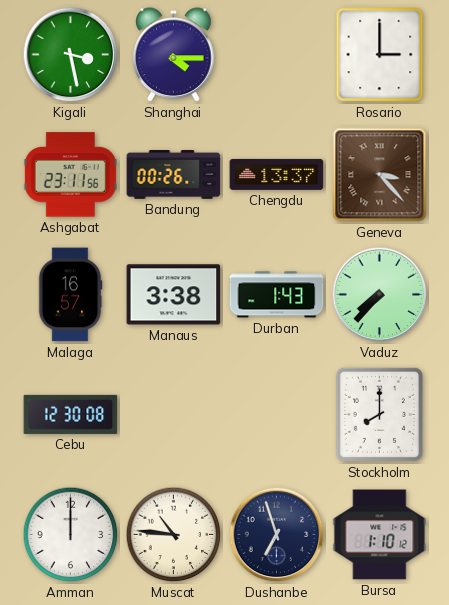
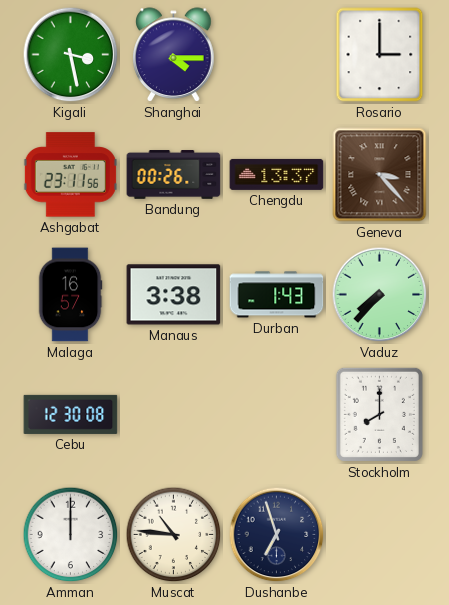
Bursa: 1:10 -> none
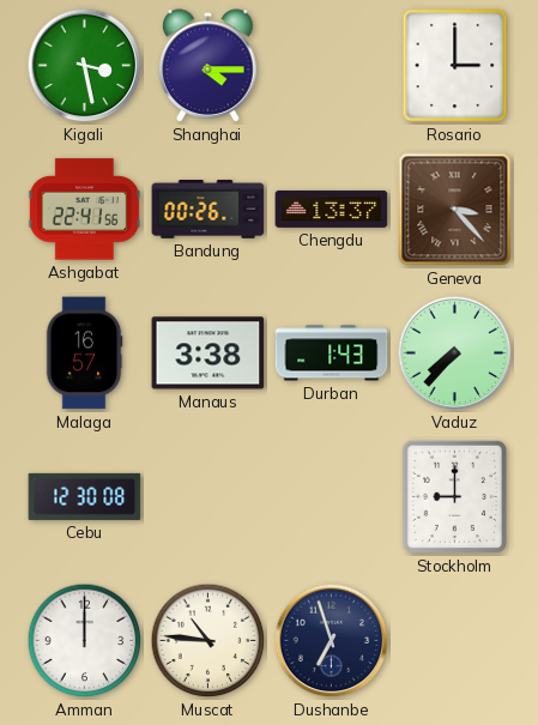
Ashgabat: 23:11 -> 22:41
Stockholm: 8:00 -> 9:00
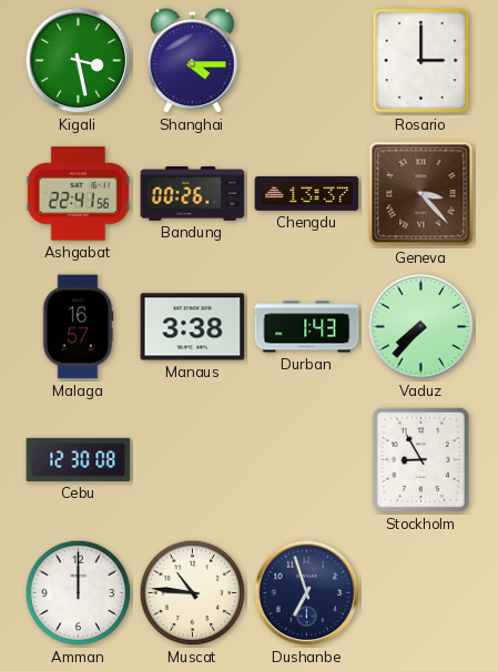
Stockholm: 9:00 -> 8:55
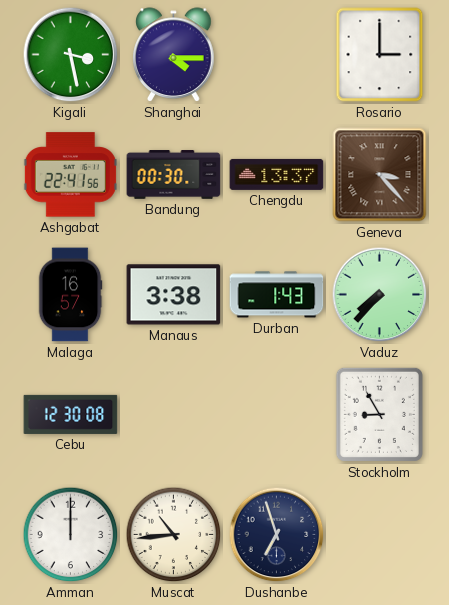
Bandung: 00:26 -> 00:30
Muscat: 10:46 -> 10:44
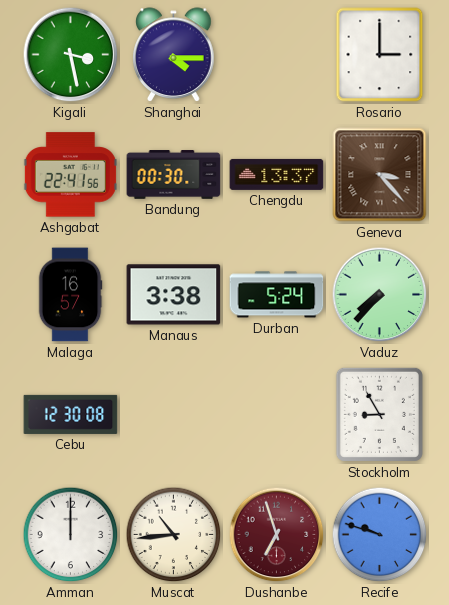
Durban: 1:43 -> 5:24
Dushanbe dial: navy -> burgundy
Recife: none -> 9:48
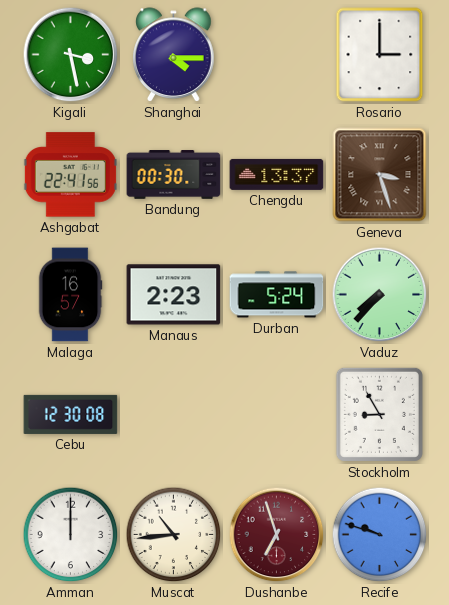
Geneva: 3:23 -> 3:27
Manaus: 3:38 -> 2:23
